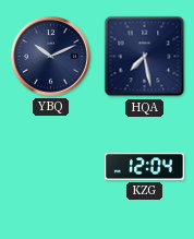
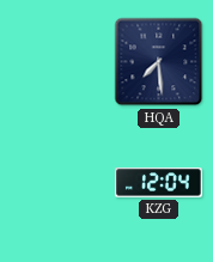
YBQ: 10:11 -> none
HQA: 7:28 -> 7:29
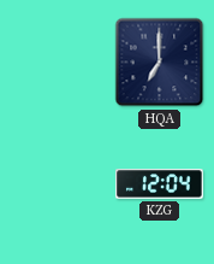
HQA: 7:29 -> 7:00
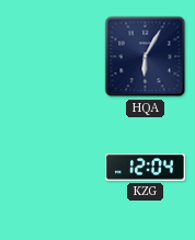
HQA: 7:00 -> 6:05
